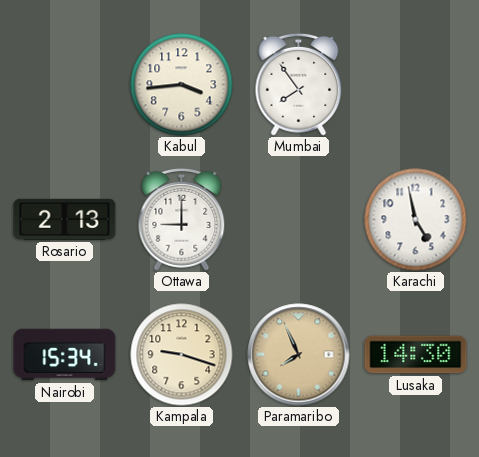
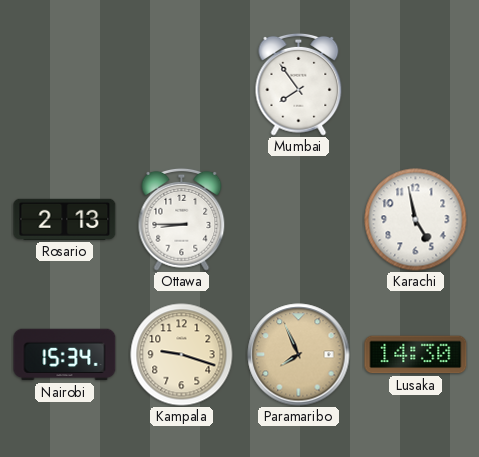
Kabul: 3:44 -> none
Ottawa: 9:00 -> 8:45
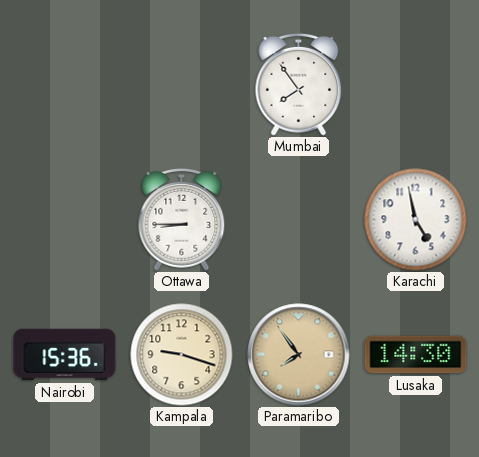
Rosario: 2:13 -> none
Nairobi: 15:34 -> 15:36
Paramaribo: 7:56 -> 7:54
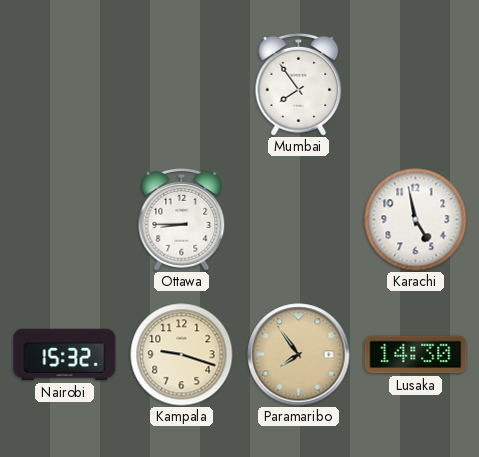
Nairobi: 15:36 -> 15:32
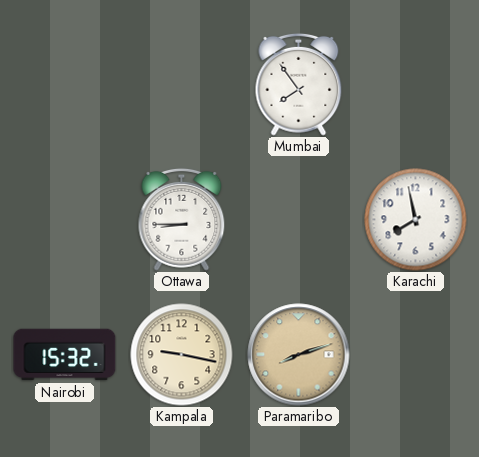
Karachi: 4:58 -> 7:58
Kampala: 9:18 -> 9:17
Paramaribo: 7:54 -> 8:12
Lusaka: 14:30 -> none
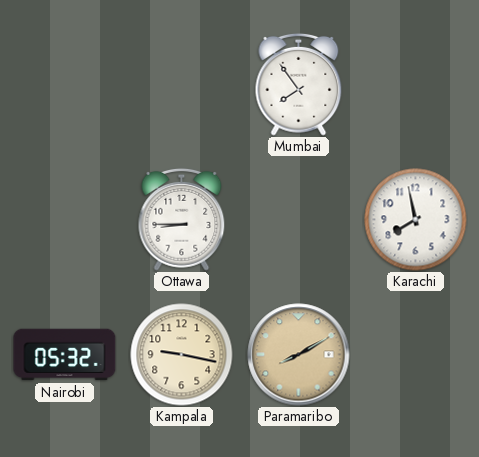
Nairobi: 15:32 -> 05:32
Paramaribo: 8:12 -> 8:10
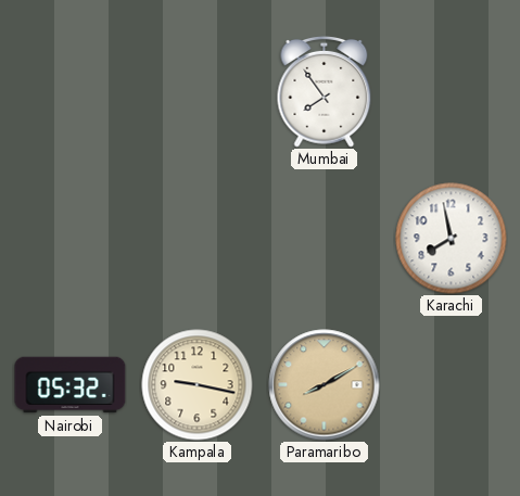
Ottawa: 8:45 -> none
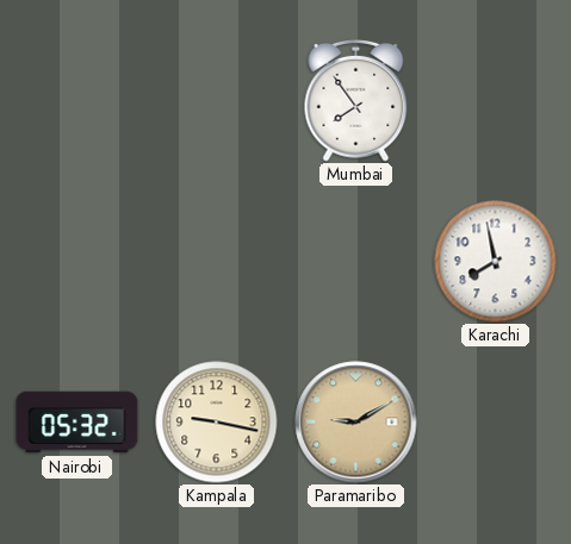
Paramaribo: 8:10 -> 9:10
